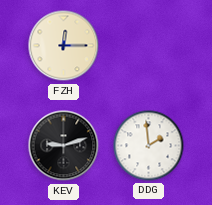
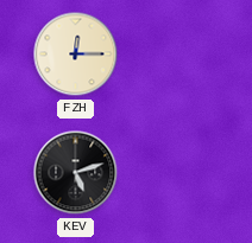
KEV: 9:12 -> 5:12
DDG: 1:59 -> none
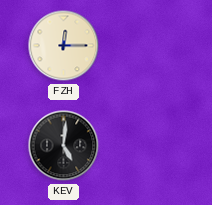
KEV: 5:12 -> 5:01
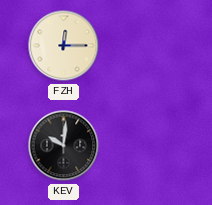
KEV: 5:01 -> 10:01
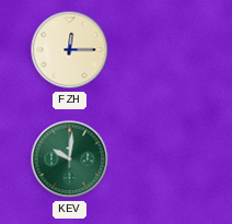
KEV dial: black -> green
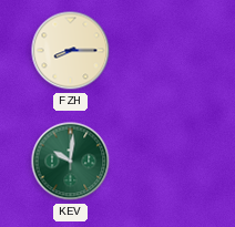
FZH: 12:15 -> 8:15
